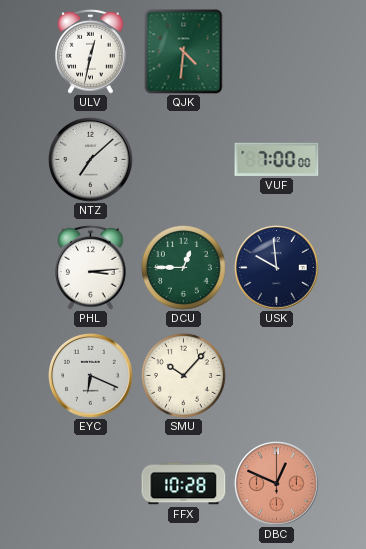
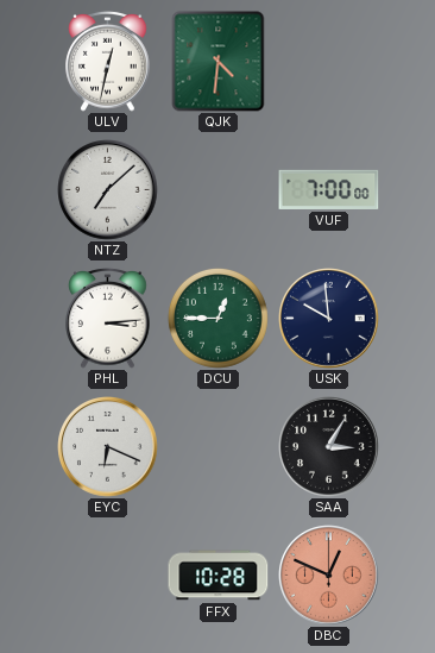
SMU: 10:07 -> none
SAA: none -> 3:05
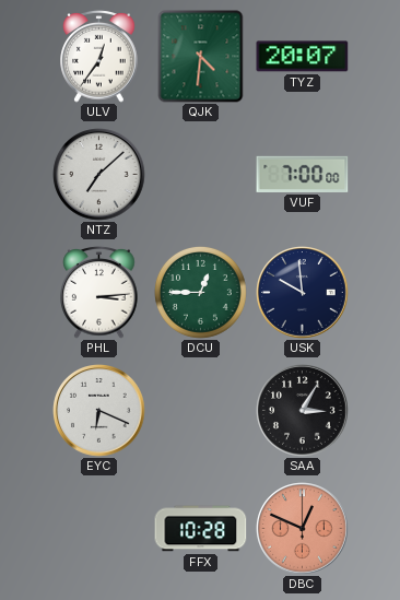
ULV: 12:32 -> 12:36
TYZ: none -> 20:07
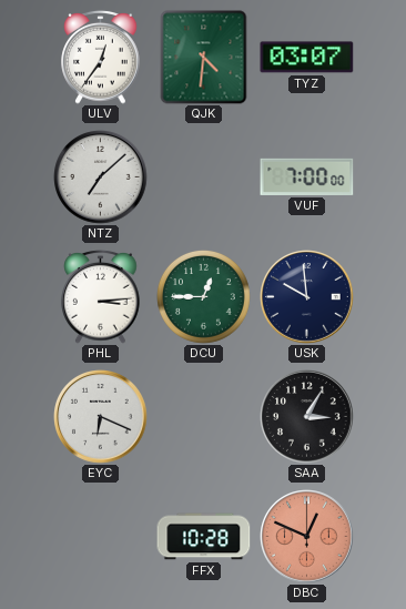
TYZ: 20:07 -> 03:07
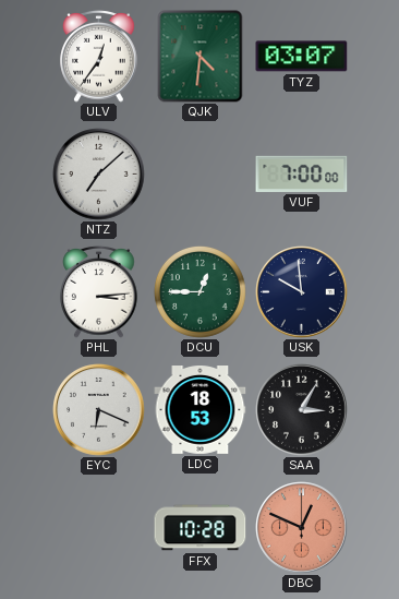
LDC: none -> 18:53
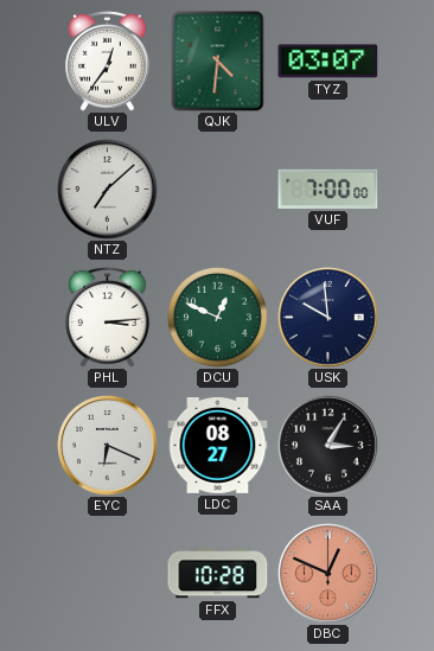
DCU: 12:45 -> 12:49
LDC: 18:53 -> 08:27
